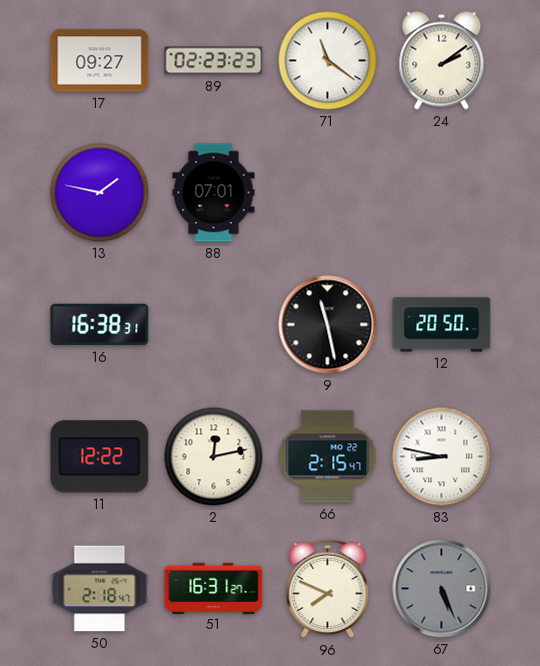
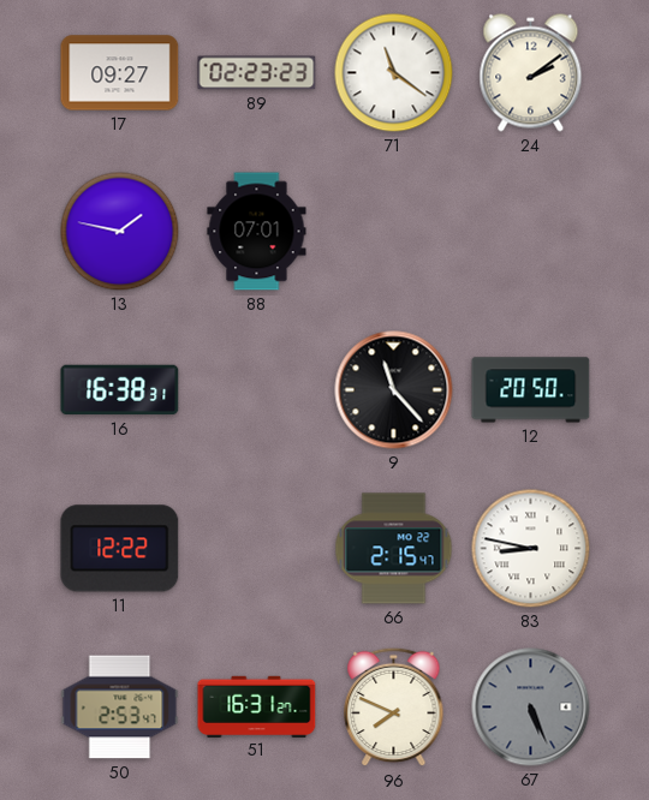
9: 11:28 -> 11:23
2: 12:13 -> none
50: 2:18 -> 2:53
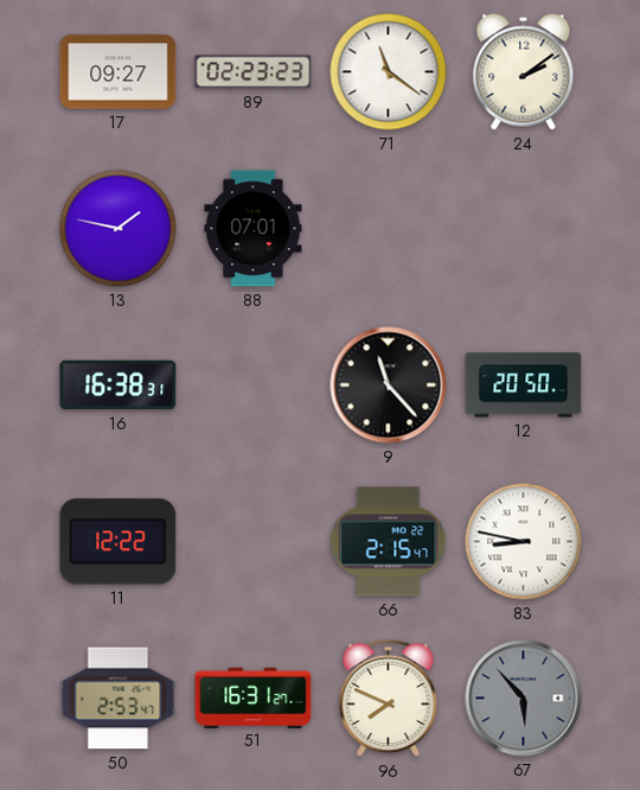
67: 5:26 -> 5:53
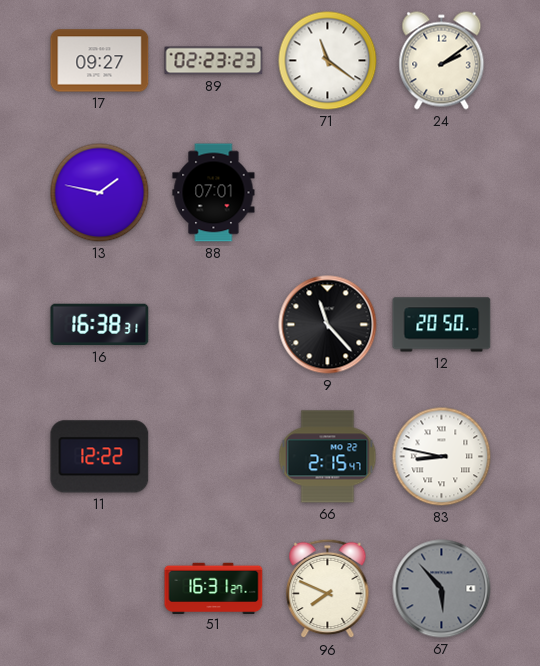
50: 2:53 -> none
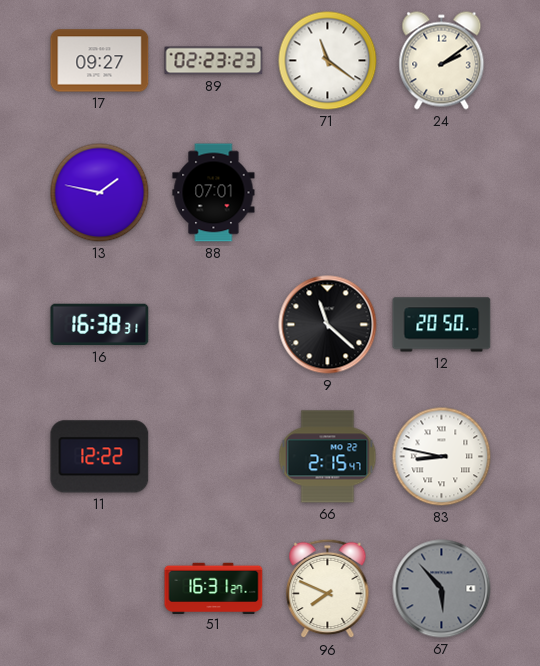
9: 11:23 -> 11:22
